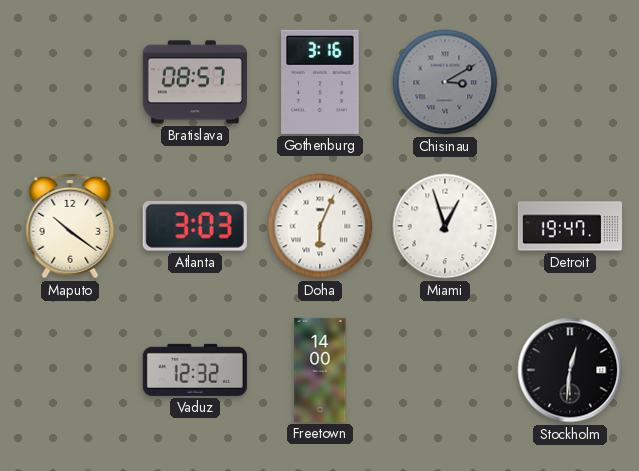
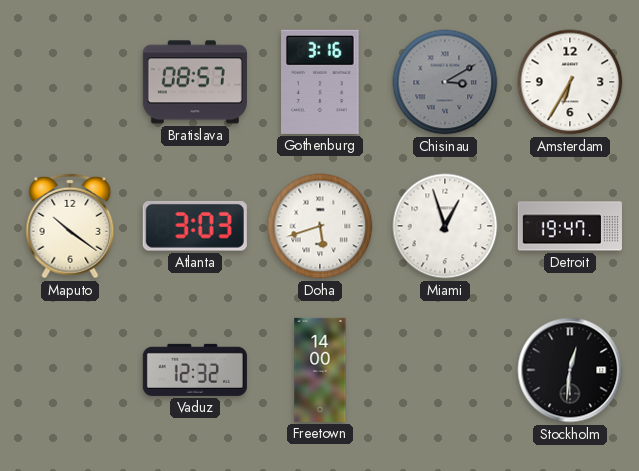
Amsterdam: none -> 6:35
Doha: 6:04 -> 5:42
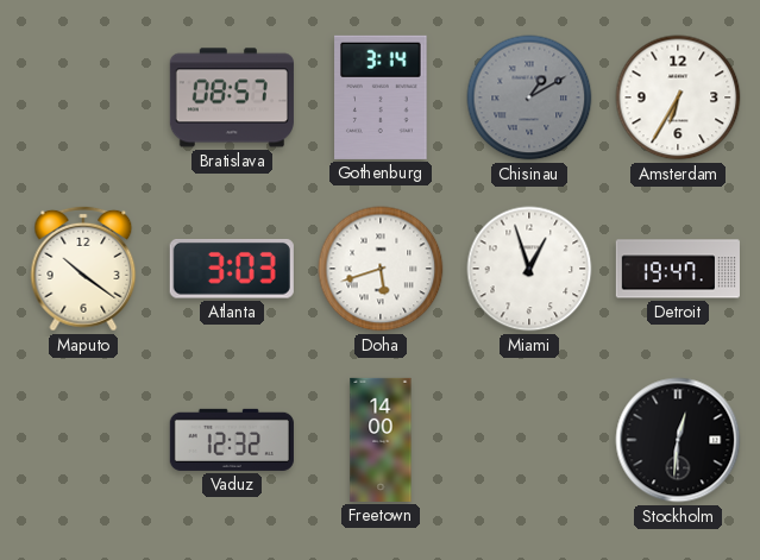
Gothenburg: 3:16 -> 3:14
Chisinau: 3:10 -> 1:10
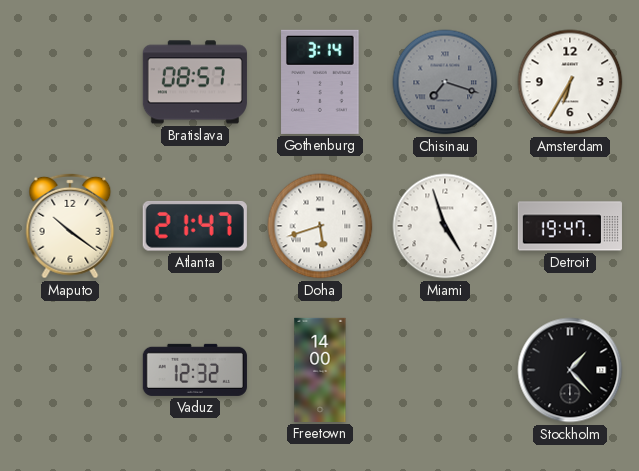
Chisinau: 1:10 -> 7:18
Atlanta: 3:03 -> 21:47
Miami: 12:57 -> 4:57
Stockholm: 12:31 -> 1:23
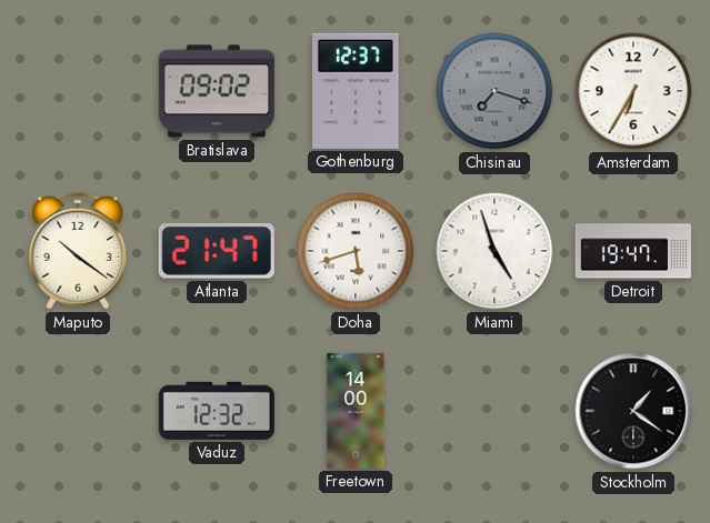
Bratislava: 08:57 -> 09:02
Gothenburg: 3:14 -> 12:37
Stockholm: 1:23 -> 1:21
